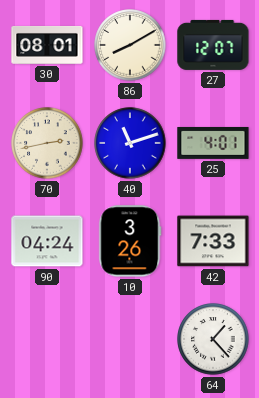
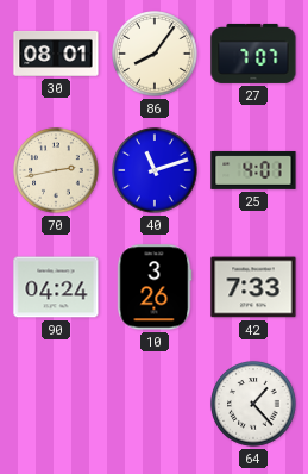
86: 8:10 -> 8:06
27: 12:07 -> 7:07
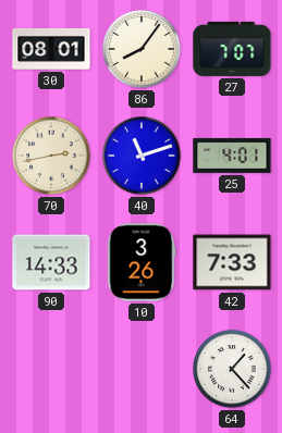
90: 04:24 -> 14:33
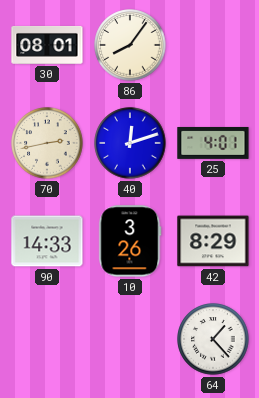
27: 7:07 -> none
40: 11:12 -> 12:12
42: 7:33 -> 8:29
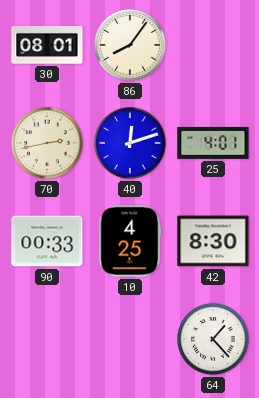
90: 14:33 -> 00:33
10: 3:26 -> 4:25
42: 8:29 -> 8:30
